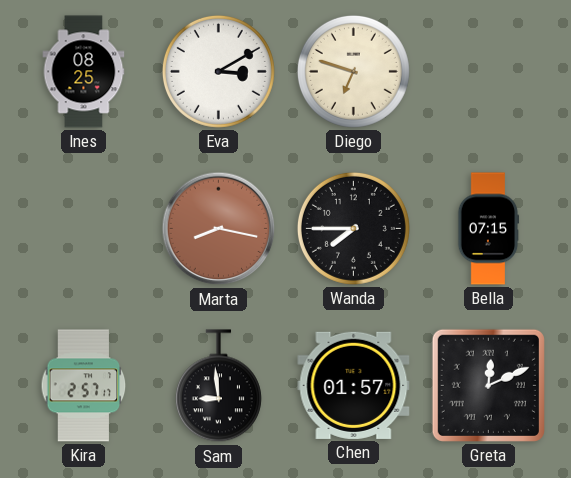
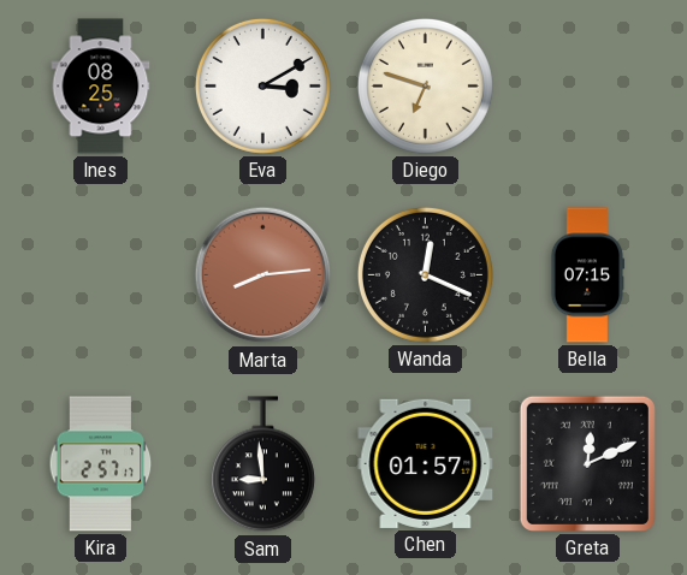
Marta: 8:17 -> 8:14
Wanda: 7:45 -> 12:19
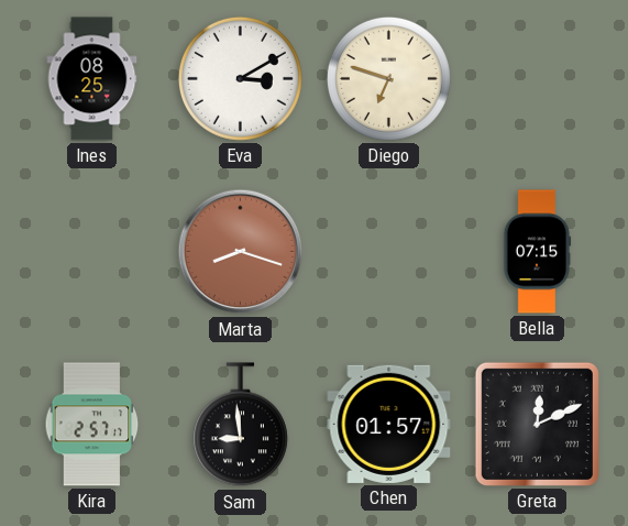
Marta: 8:14 -> 8:18
Wanda: 12:19 -> none
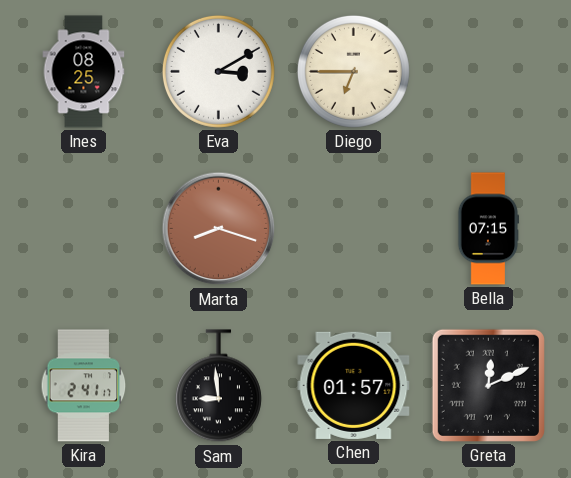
Diego: 6:48 -> 6:45
Kira: 2:57 -> 2:41
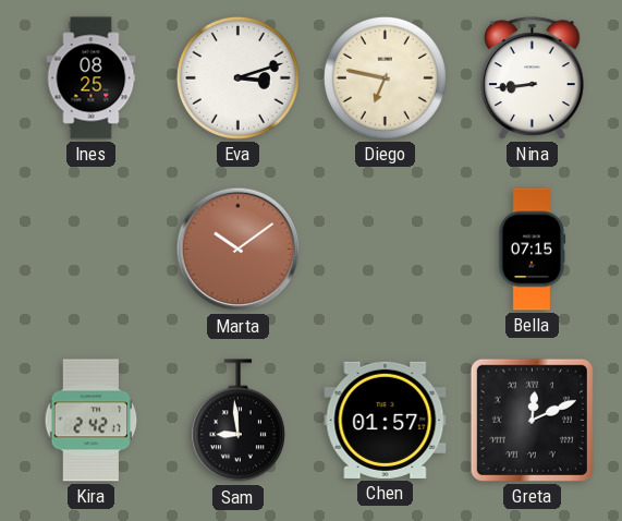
Eva: 3:10 -> 3:12
Diego: 6:45 -> 6:47
Nina: none -> 8:44
Marta: 8:18 -> 10:09
Kira: 2:41 -> 2:42
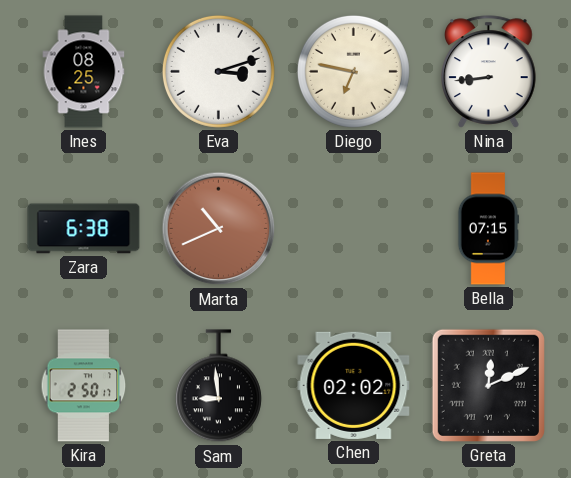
Zara: none -> 6:38
Marta: 10:09 -> 10:41
Kira: 2:42 -> 2:50
Chen: 01:57 -> 02:02
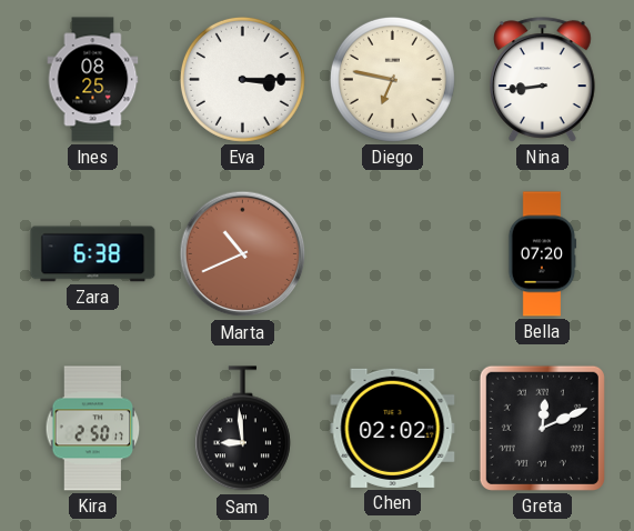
Eva: 3:12 -> 3:15
Bella: 07:15 -> 07:20
